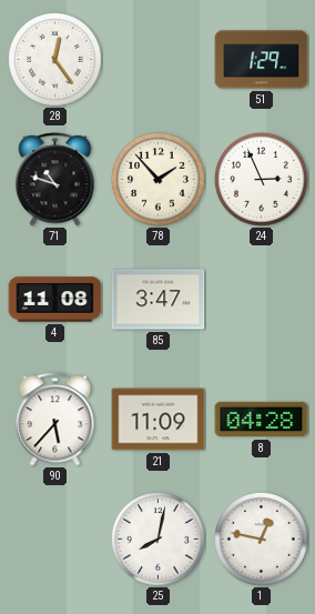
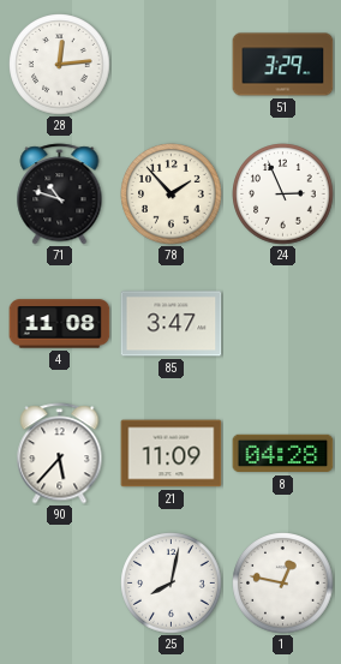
28: 12:24 -> 12:14
51: 1:29 -> 3:29
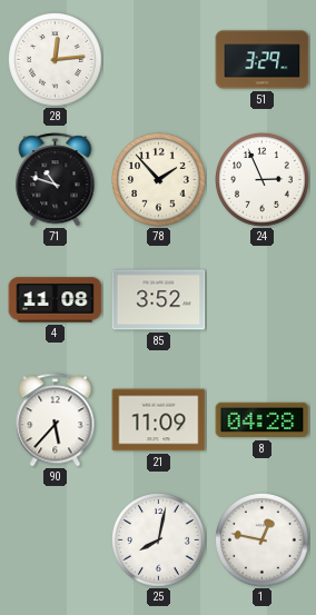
85: 3:47 -> 3:52
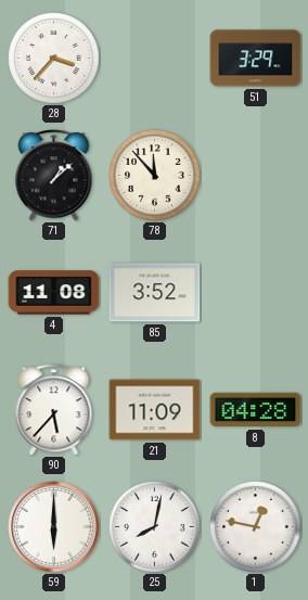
28: 12:14 -> 3:37
71: 10:48 -> 1:08
78: 1:53 -> 11:53
24: 2:56 -> none
59: none -> 6:00
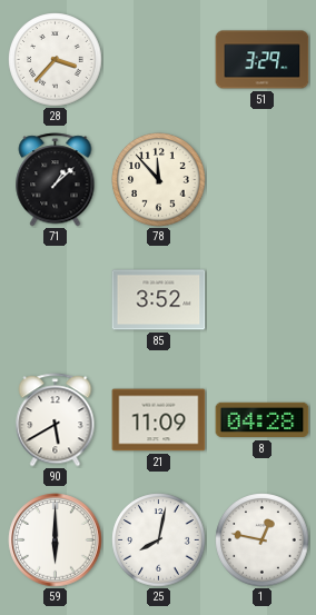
4: 11:08 -> none
90: 5:37 -> 5:40
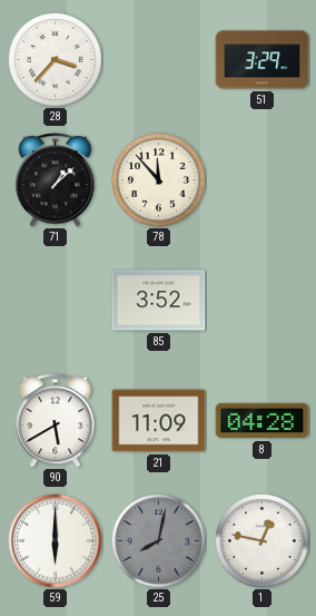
25 dial: white -> grey
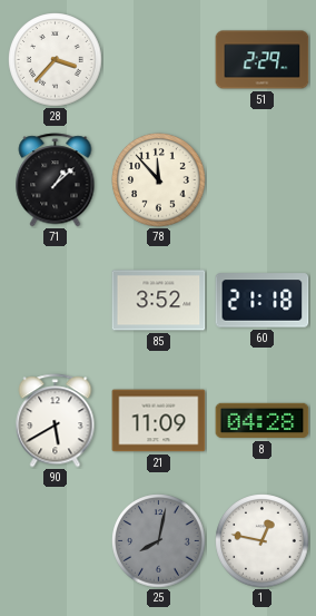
51: 3:29 -> 2:29
60: none -> 21:18
59: 6:00 -> none
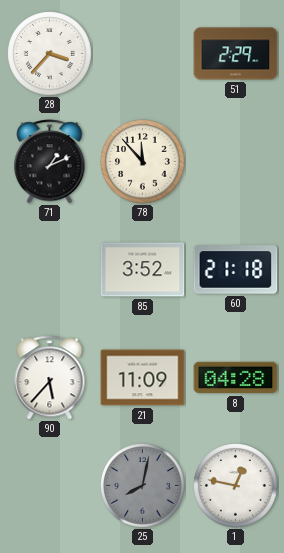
71: 1:08 -> 1:11
90: 5:40 -> 5:37
